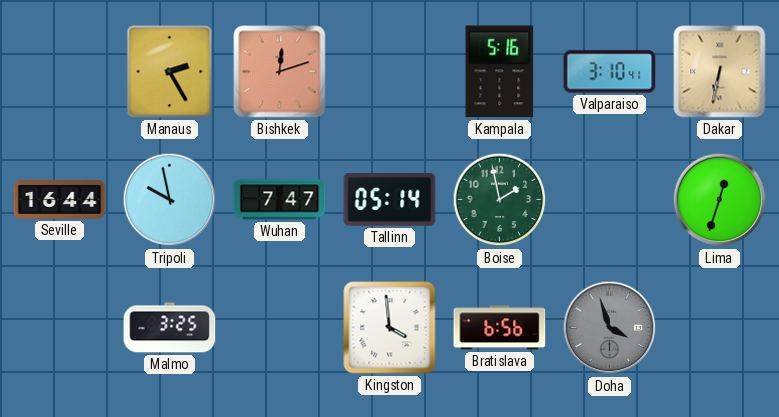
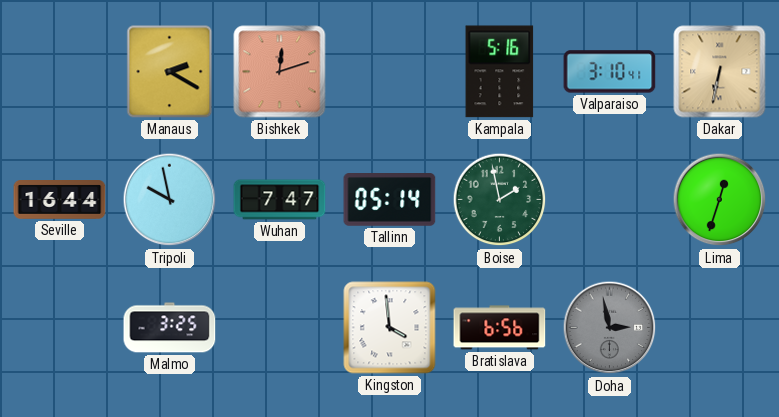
Manaus: 2:25 -> 2:20
Doha: 3:57 -> 2:58
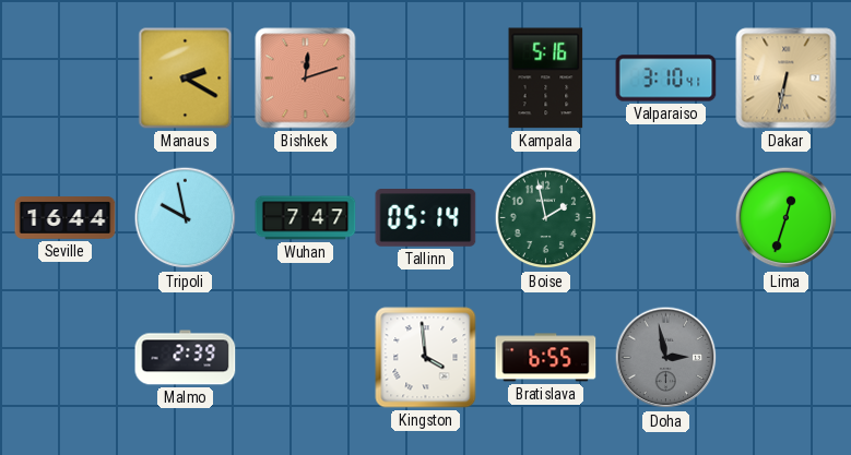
Malmo: 3:25 -> 2:39
Bratislava: 6:56 -> 6:55
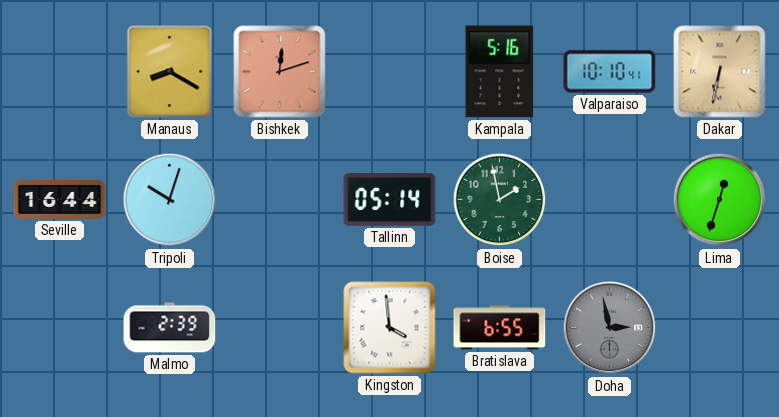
Manaus: 2:20 -> 8:20
Valparaiso: 3:10 -> 10:10
Tripoli: 9:58 -> 10:03
Wuhan: 7:47 -> none
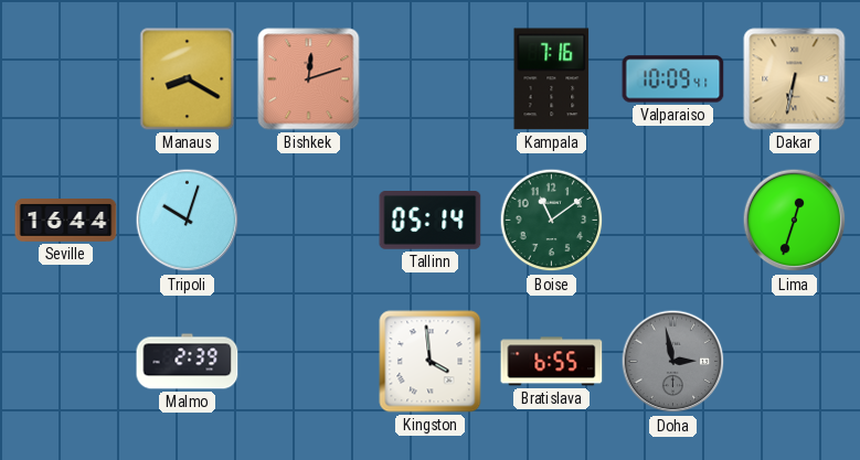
Kampala: 5:16 -> 7:16
Valparaiso: 10:10 -> 10:09
Boise: 1:58 -> 11:09
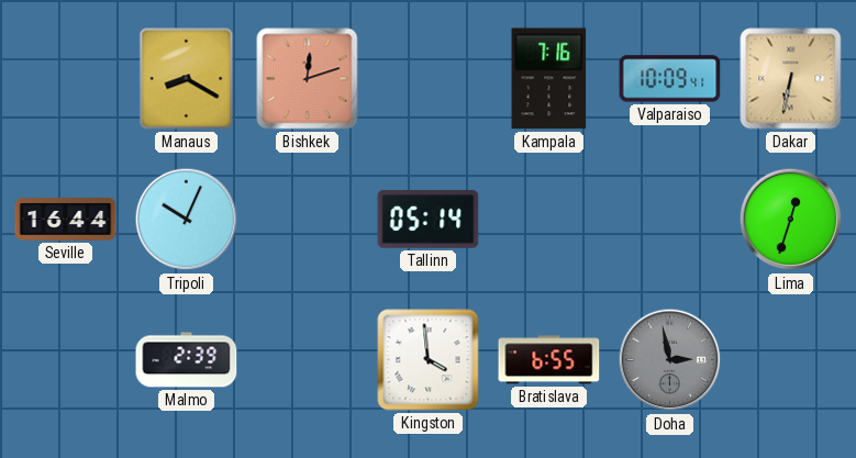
Tripoli: 10:03 -> 10:04
Boise: 11:09 -> none
